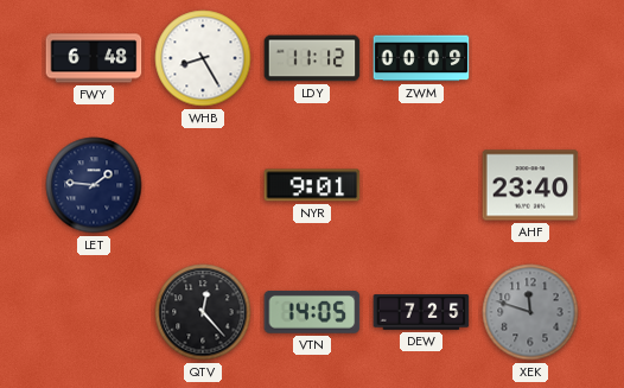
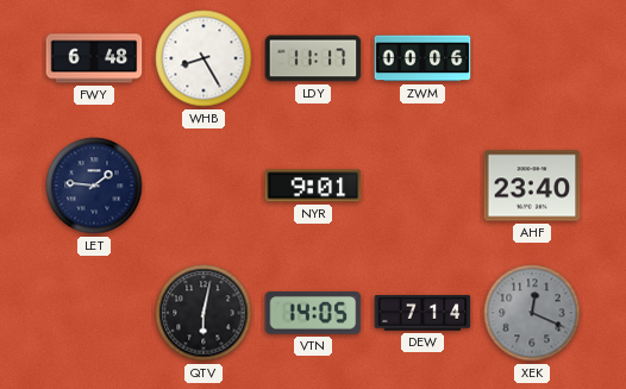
LDY: 11:12 -> 11:17
ZWM: 00:09 -> 00:06
QTV: 12:23 -> 6:02
DEW: 7:25 -> 7:14
XEK: 11:48 -> 12:19
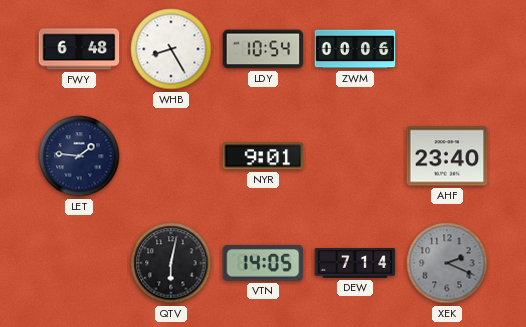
LDY: 11:17 -> 10:54
XEK: 12:19 -> 2:19
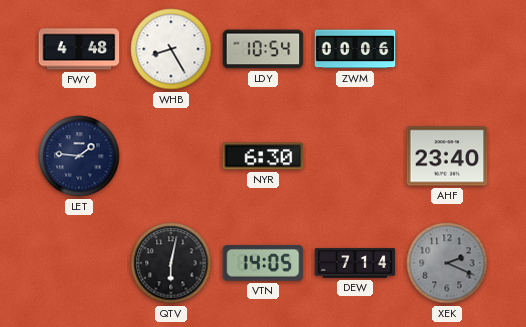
FWY: 6:48 -> 4:48
NYR: 9:01 -> 6:30
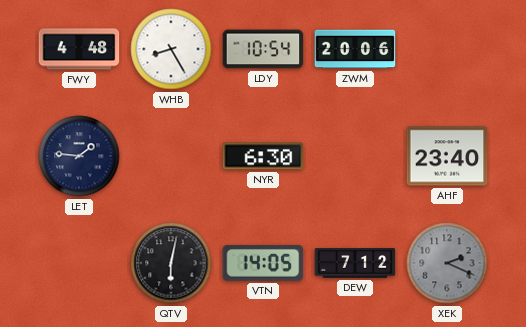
ZWM: 00:06 -> 20:06
DEW: 7:14 -> 7:12
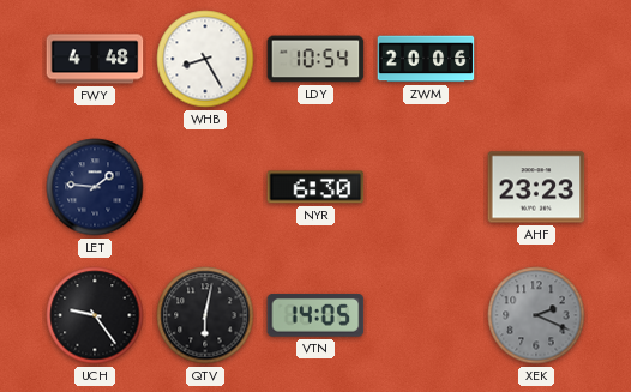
AHF: 23:40 -> 23:23
UCH: none -> 9:24
DEW: 7:12 -> none
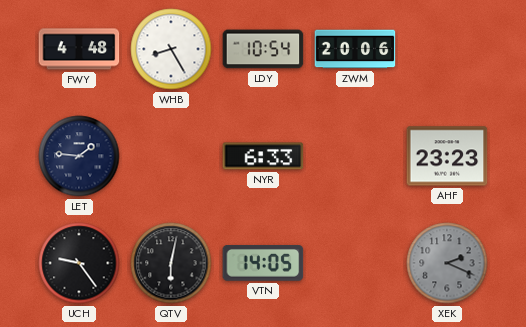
NYR: 6:30 -> 6:33
